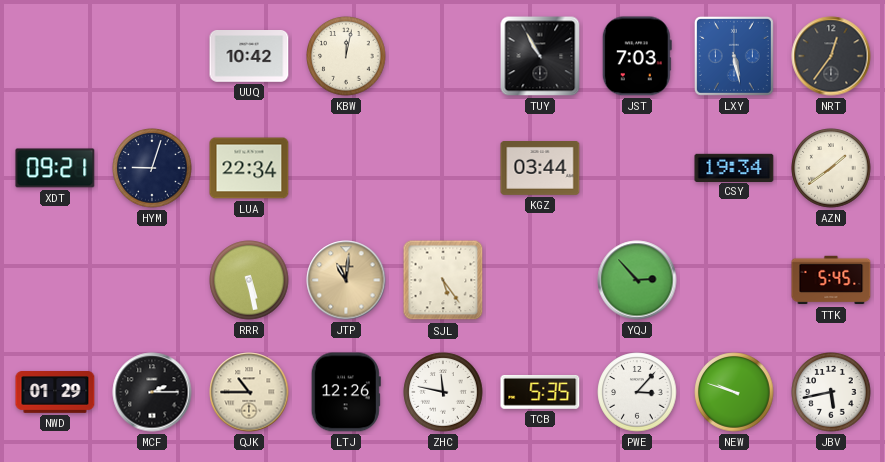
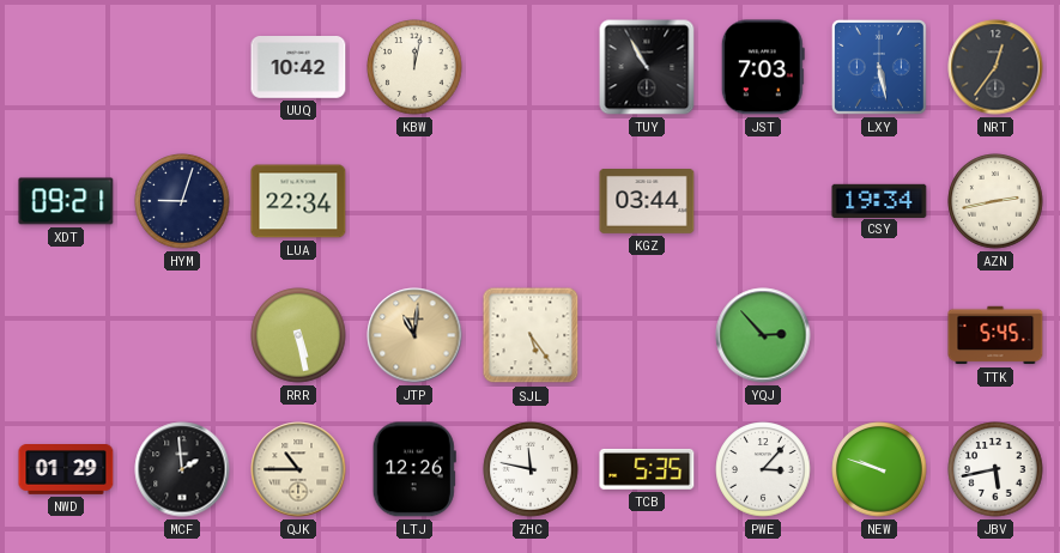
AZN: 1:39 -> 2:43
MCF: 2:15 -> 1:59
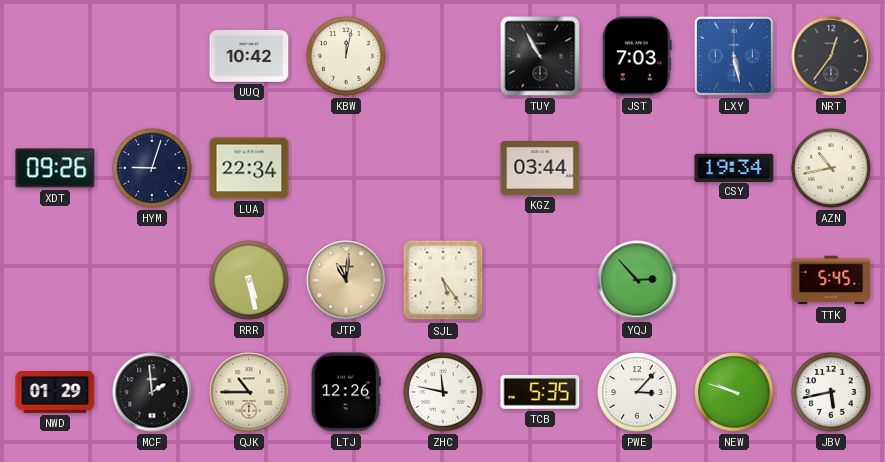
XDT: 09:21 -> 09:26
AZN: 2:43 -> 10:43
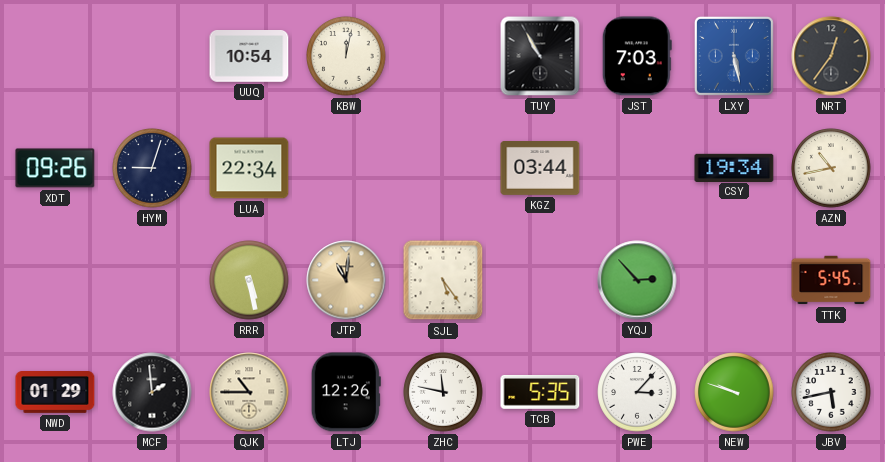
UUQ: 10:42 -> 10:54
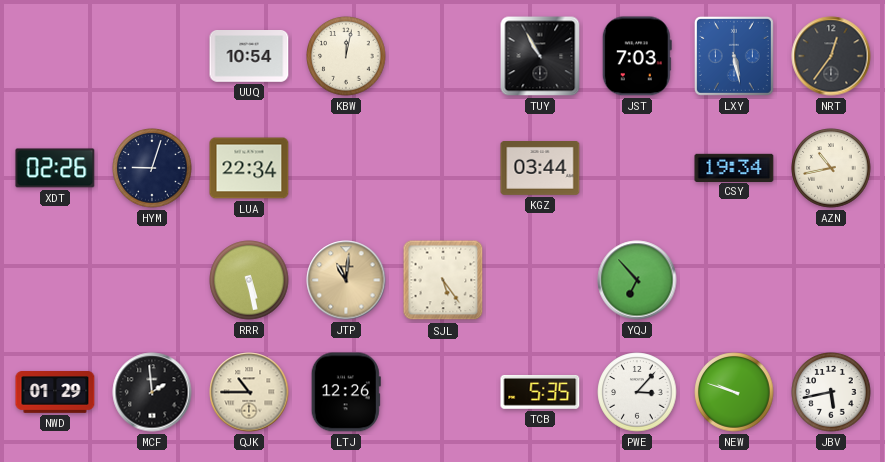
XDT: 09:26 -> 02:26
YQJ: 2:53 -> 6:53
TTK: 5:45 -> none
ZHC: 11:47 -> none
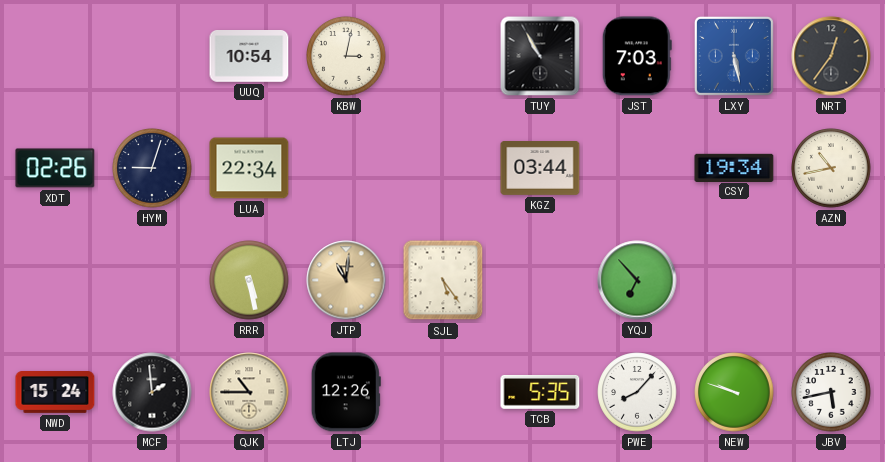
KBW: 12:02 -> 3:02
NWD: 01:29 -> 15:24
PWE: 3:07 -> 8:07
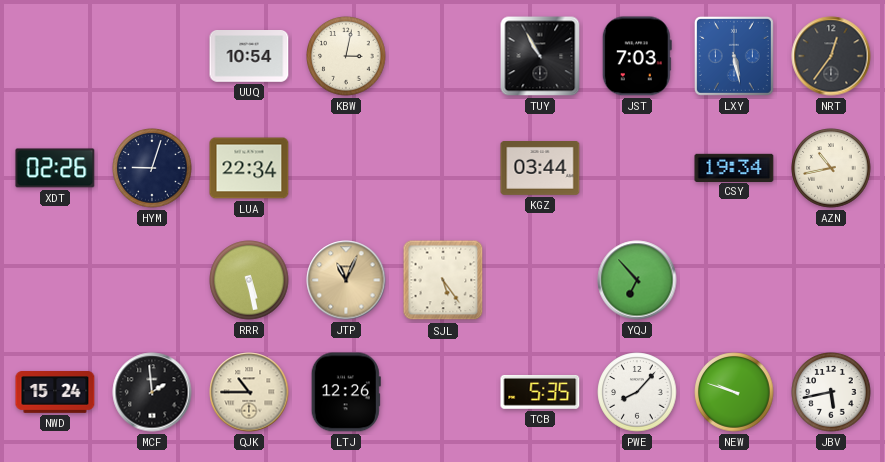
JTP: 11:01 -> 11:04
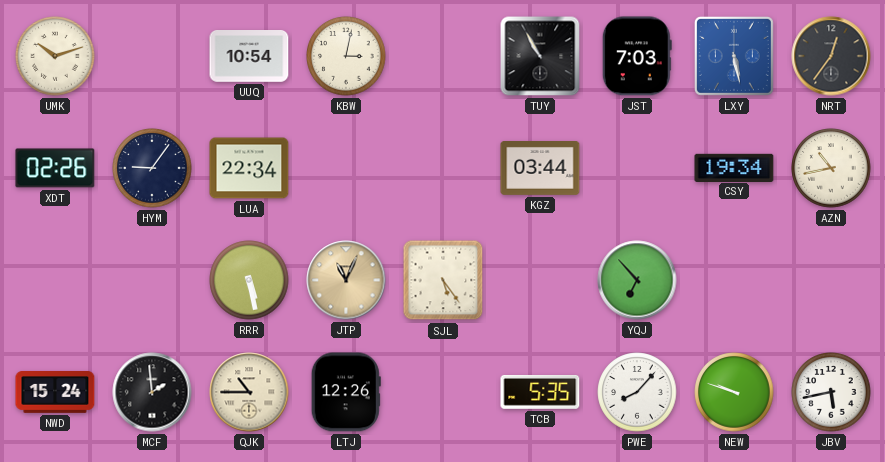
UMK: none -> 10:12
HYM: 9:03 -> 9:06
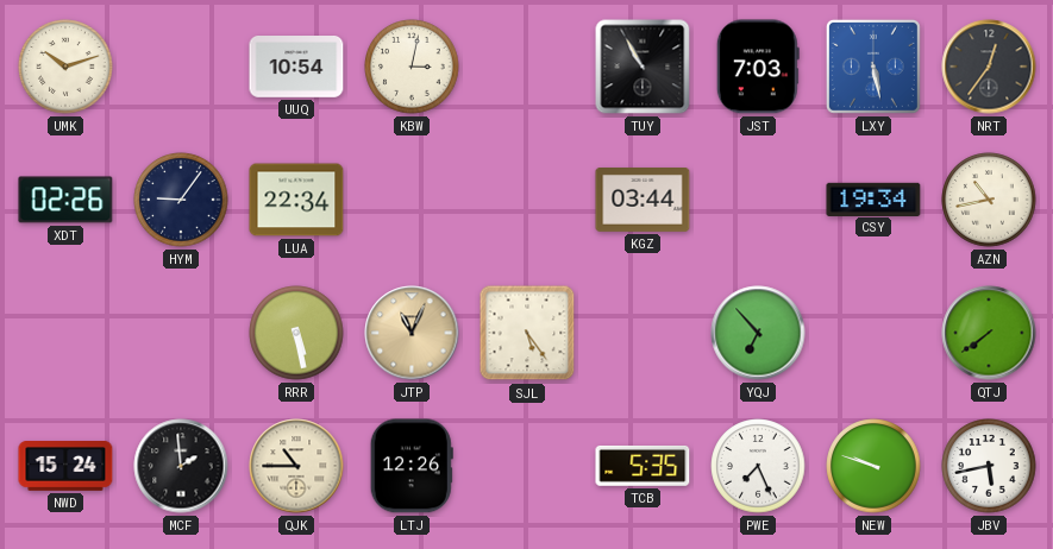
QTJ: none -> 7:39
PWE: 8:07 -> 7:26
